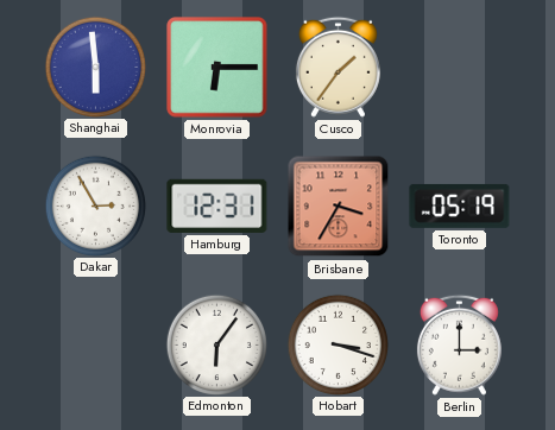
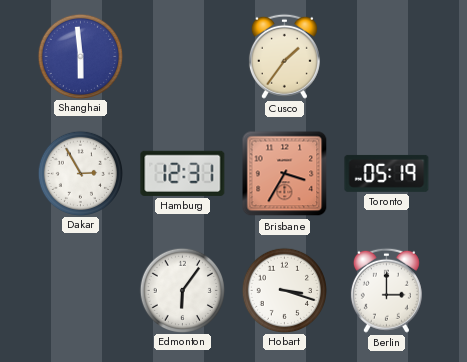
Monrovia: 6:15 -> none
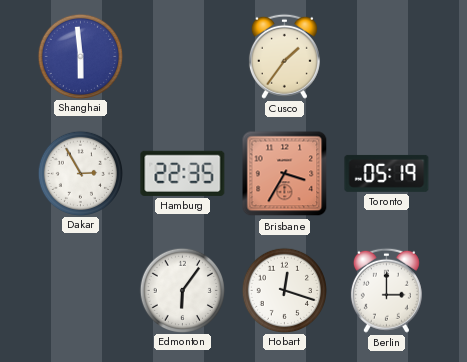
Hamburg: 12:31 -> 22:35
Hobart: 3:18 -> 12:18
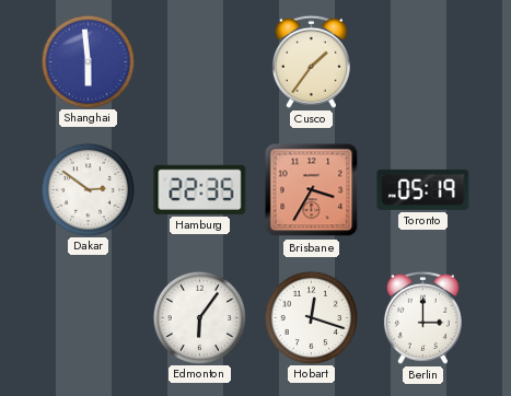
Dakar: 2:55 -> 2:51
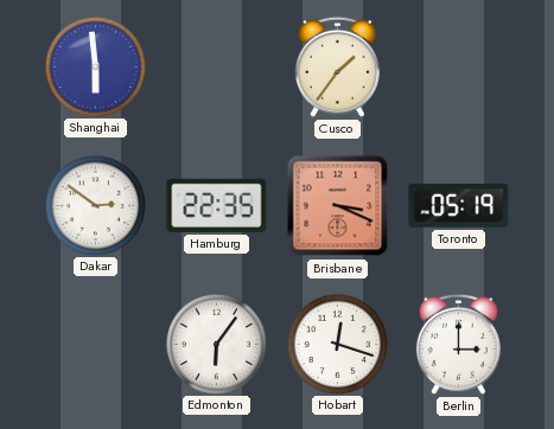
Brisbane: 3:35 -> 3:19
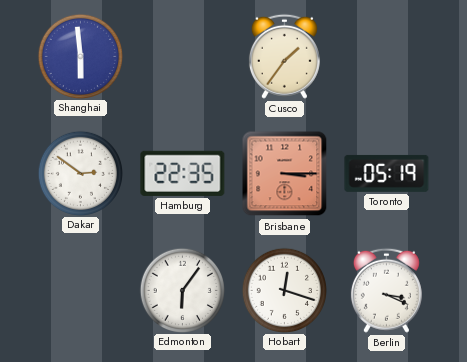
Brisbane: 3:19 -> 3:15
Berlin: 3:00 -> 3:19
